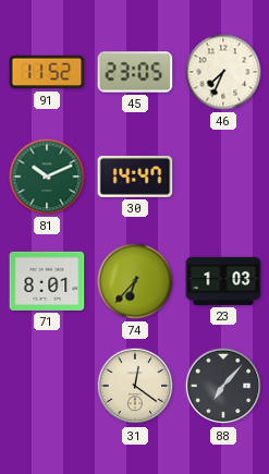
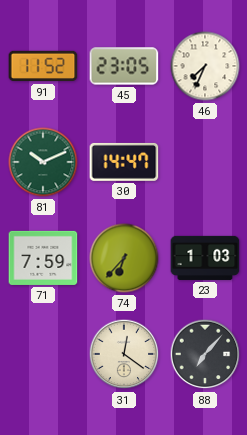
71: 8:01 -> 7:59
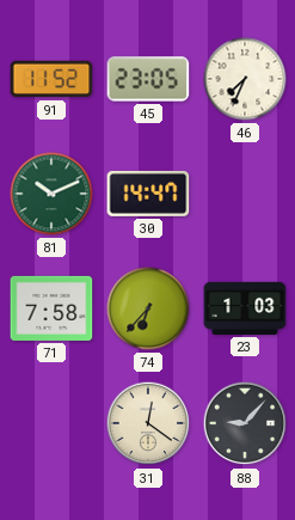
71: 7:59 -> 7:58
88: 7:07 -> 9:07
